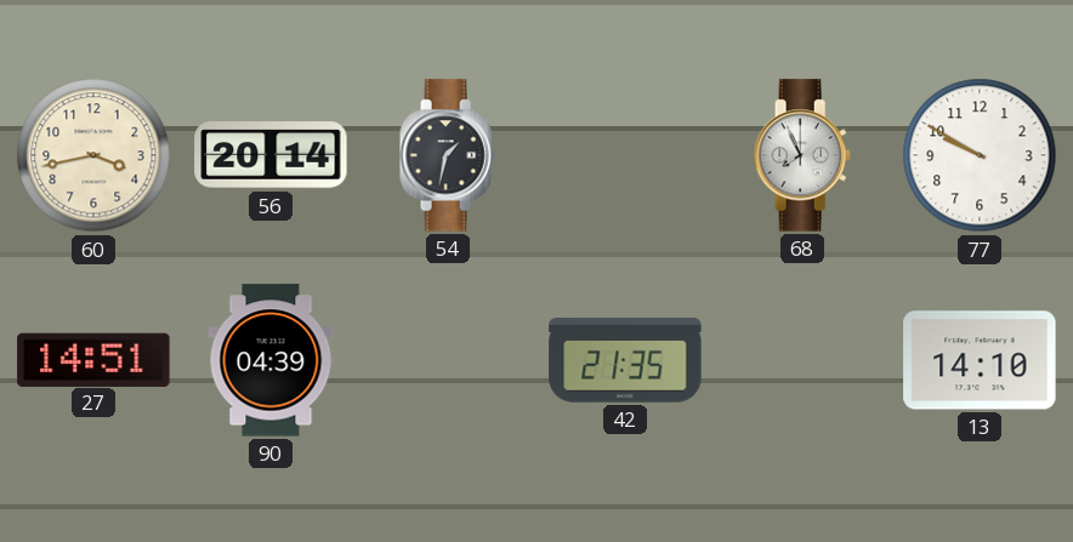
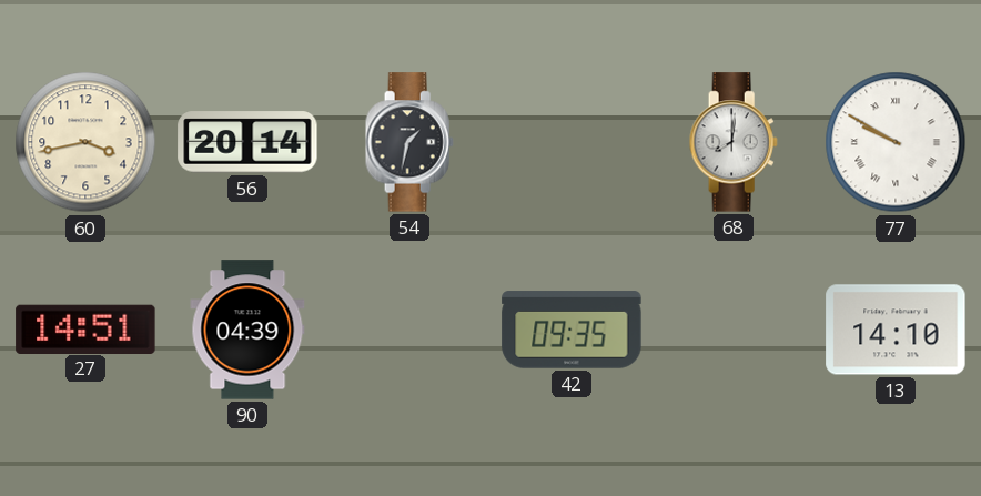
68: 7:56 -> 8:01
77 numerals: Arabic -> Roman
42: 21:35 -> 09:35
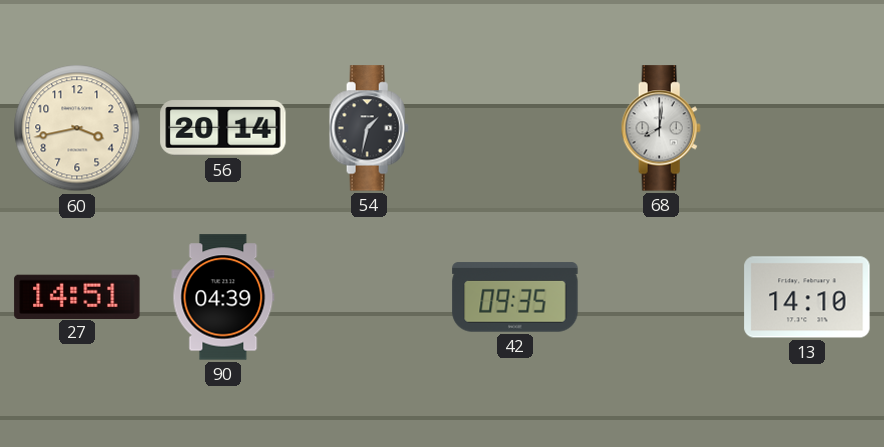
77: 9:50 -> none
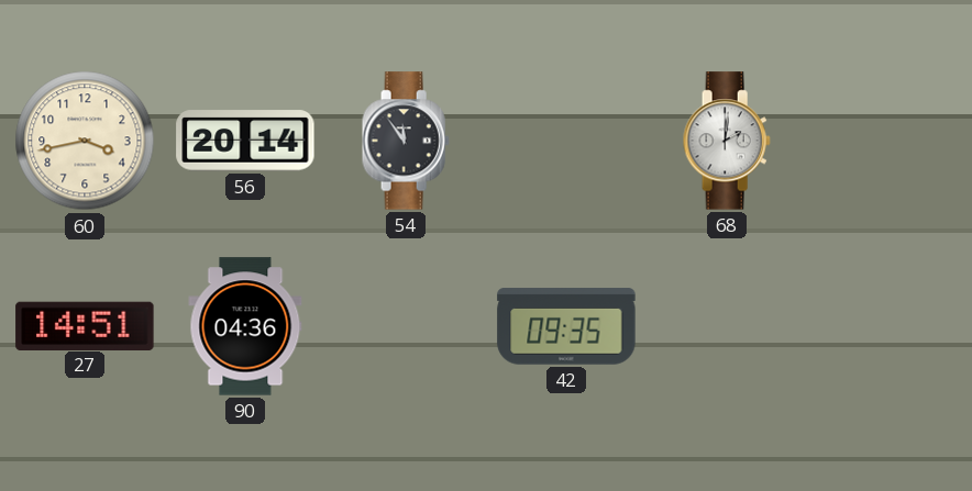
54: 1:32 -> 11:54
68: 8:01 -> 2:01
90: 04:39 -> 04:36
13: 14:10 -> none
